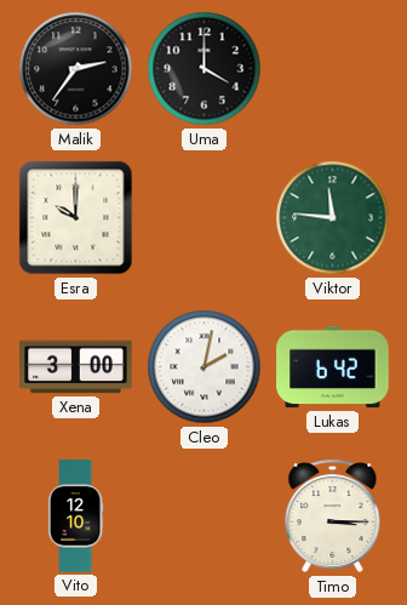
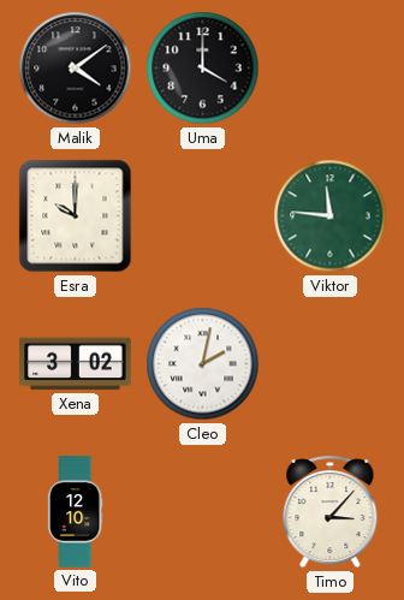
Malik: 2:36 -> 4:09
Xena: 3:00 -> 3:02
Lukas: 6:42 -> none
Timo: 3:15 -> 3:07
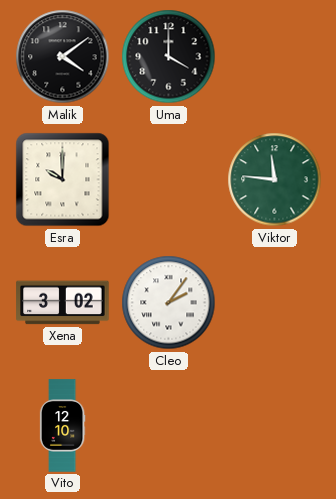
Cleo: 2:02 -> 2:06
Timo: 3:07 -> none
